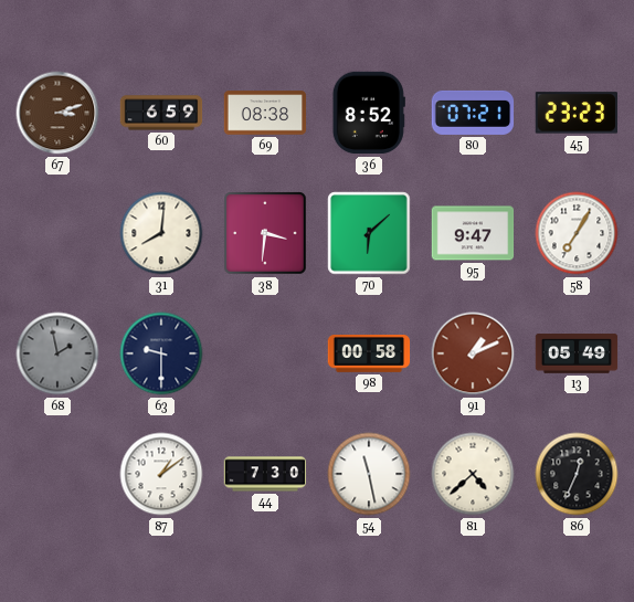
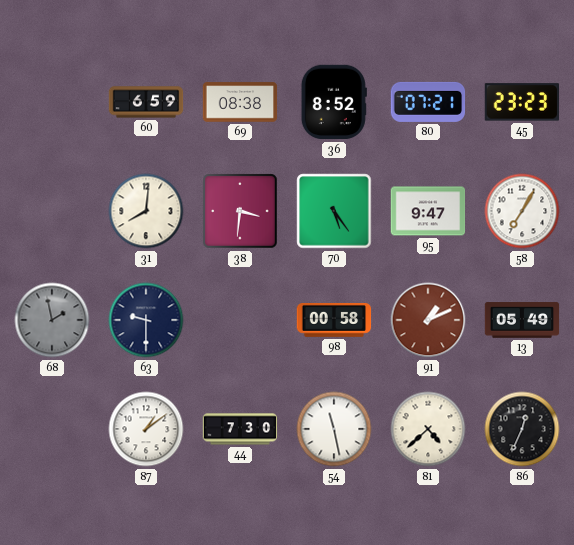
67: 3:12 -> none
70: 6:08 -> 5:24
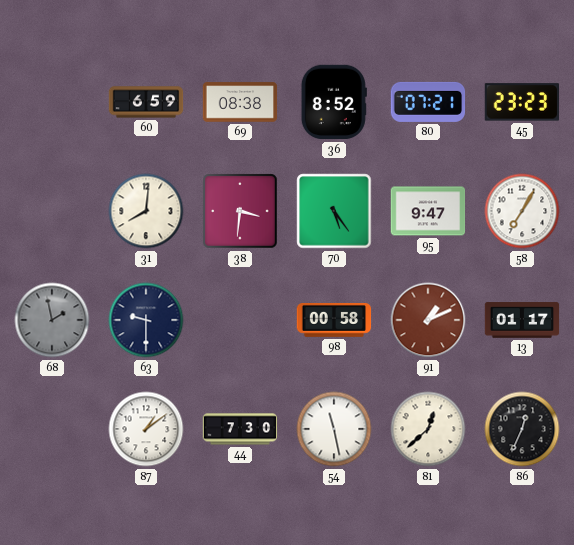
13: 05:49 -> 01:17
81: 4:38 -> 12:38
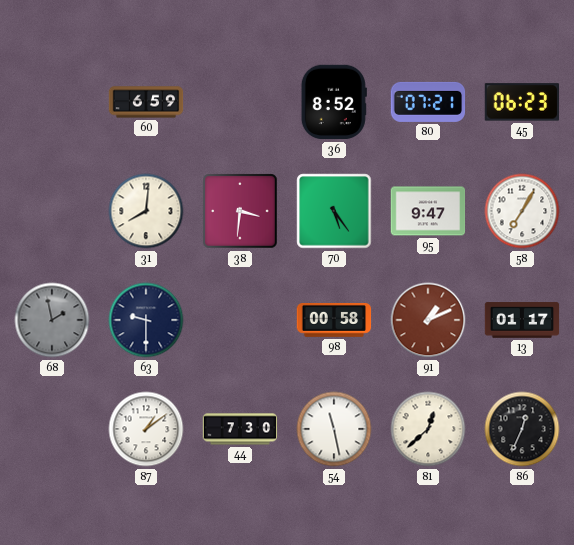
69: 08:38 -> none
45: 23:23 -> 06:23
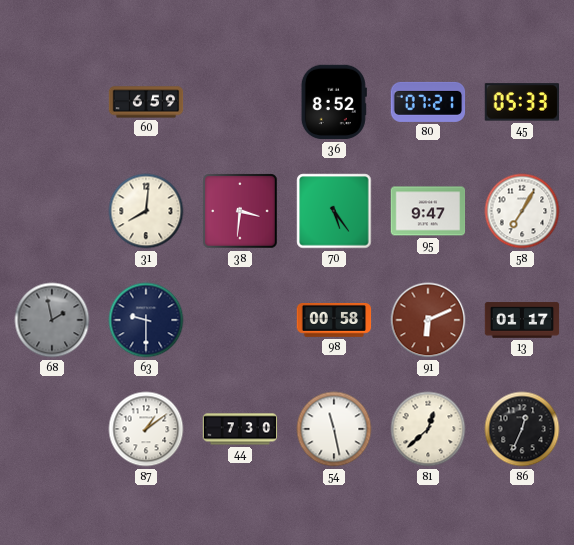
45: 06:23 -> 05:33
91: 1:11 -> 6:11
